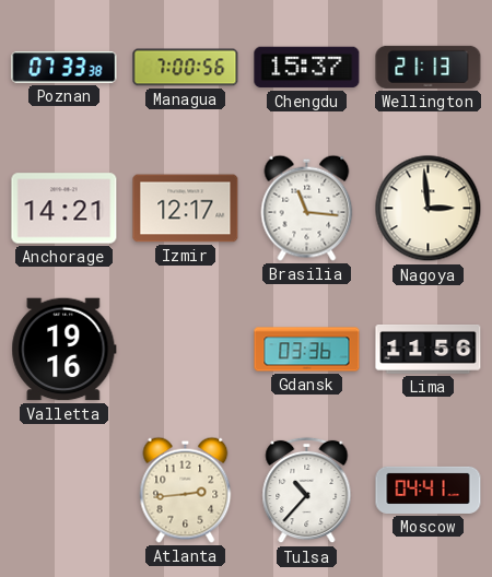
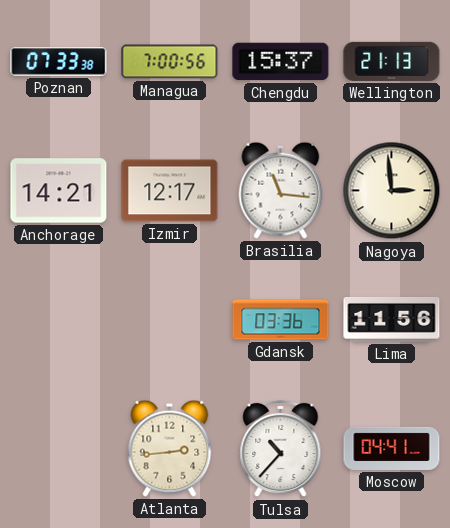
Valletta: 19:16 -> none
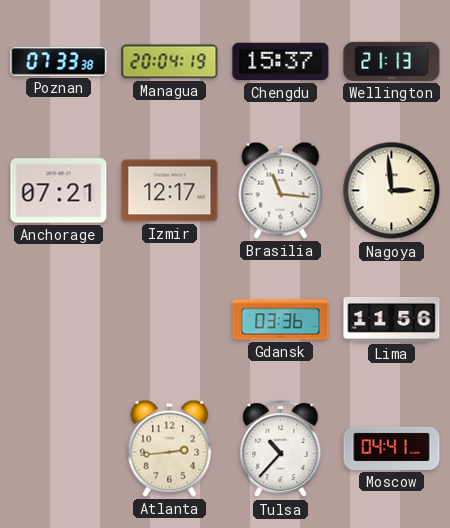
Managua: 7:00 -> 20:04
Anchorage: 14:21 -> 07:21
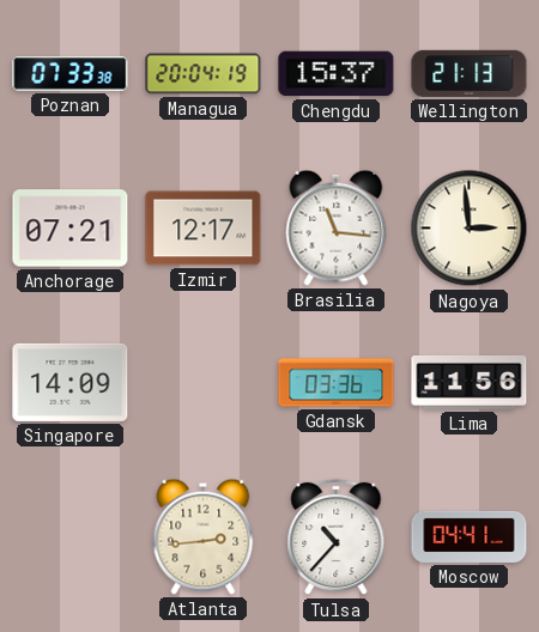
Singapore: none -> 14:09
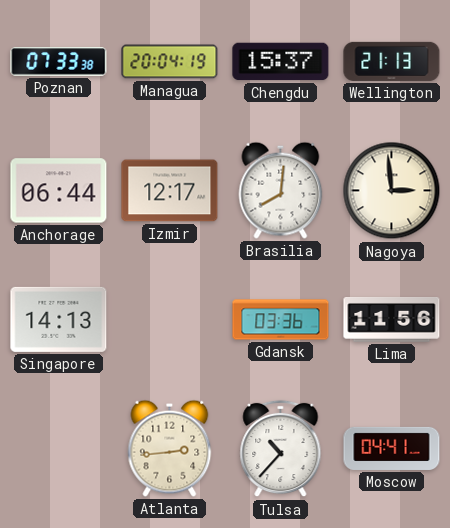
Anchorage: 07:21 -> 06:44
Brasilia: 11:16 -> 8:01
Singapore: 14:09 -> 14:13
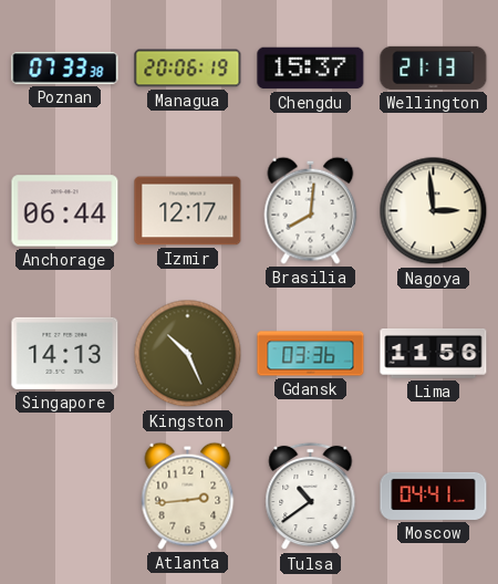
Managua: 20:04 -> 20:06
Kingston: none -> 10:26
Tulsa: 10:37 -> 10:39
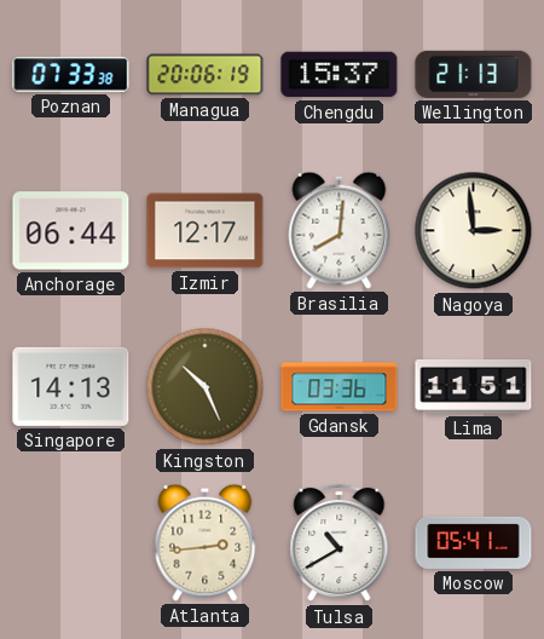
Lima: 11:56 -> 11:51
Tulsa: 10:39 -> 10:40
Moscow: 04:41 -> 05:41
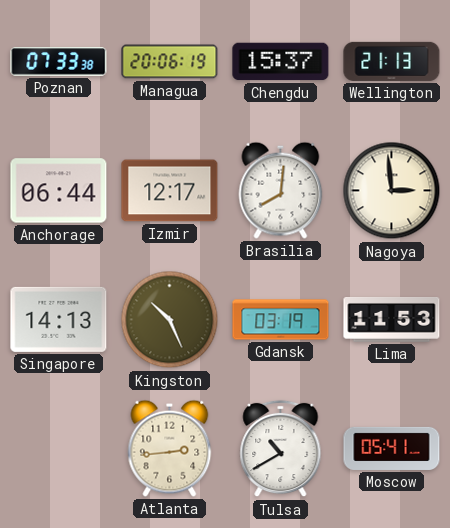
Gdansk: 03:36 -> 03:19
Lima: 11:51 -> 11:53
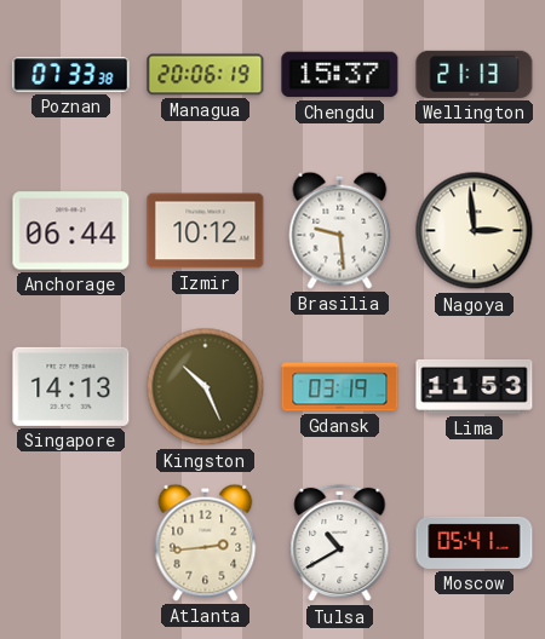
Izmir: 12:17 -> 10:12
Brasilia: 8:01 -> 9:29
